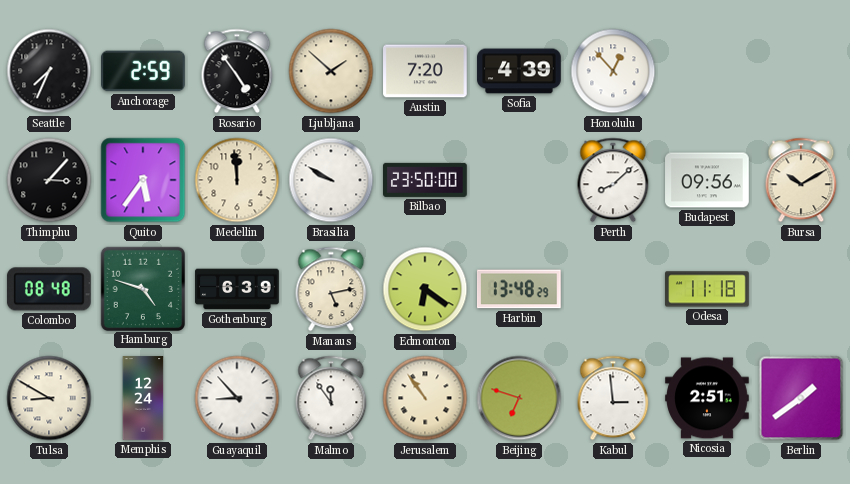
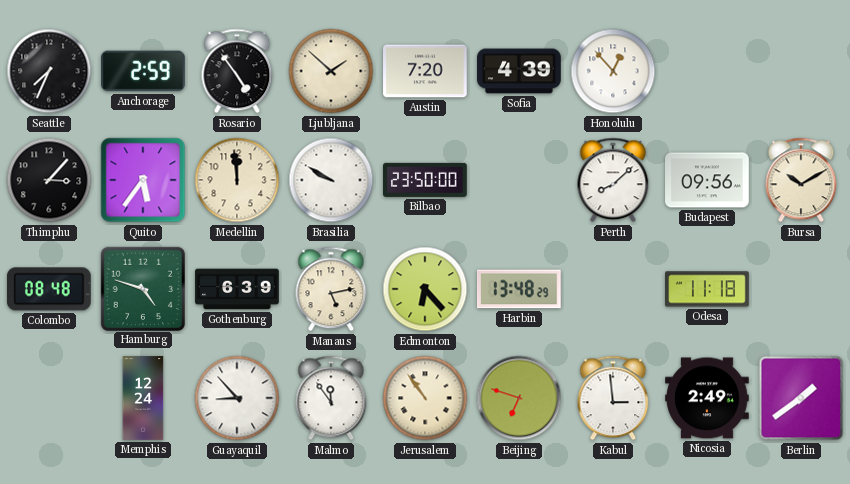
Edmonton: 6:21 -> 6:23
Tulsa: 8:50 -> none
Nicosia: 2:51 -> 2:49
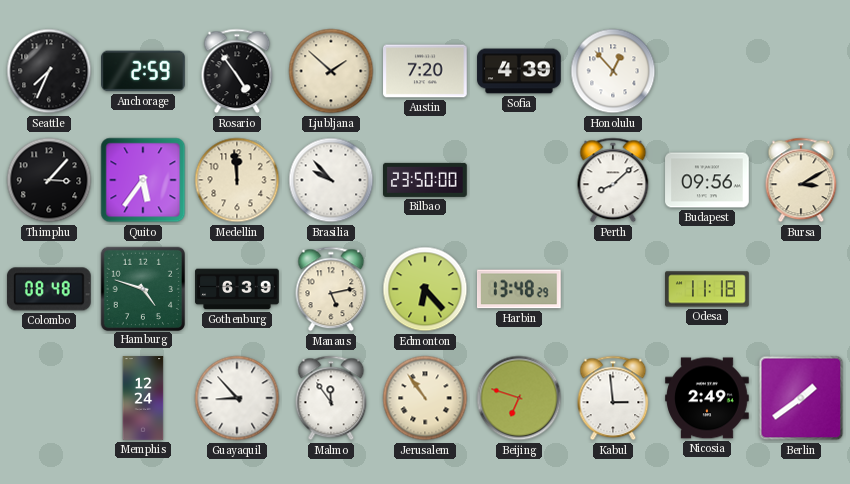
Brasilia: 9:50 -> 9:53
Bursa: 10:10 -> 3:10
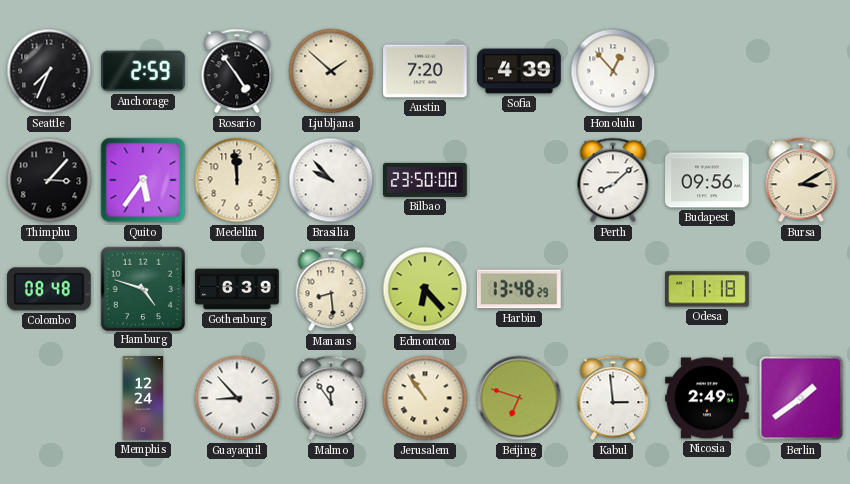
Manaus: 5:13 -> 8:29
